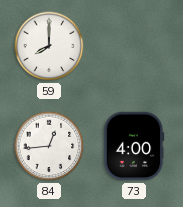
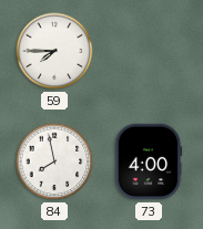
59: 8:00 -> 7:45
84: 12:44 -> 7:58
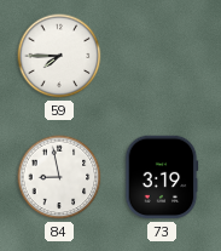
84: 7:58 -> 8:58
73: 4:00 -> 3:19
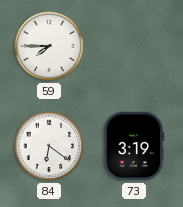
84: 8:58 -> 6:21
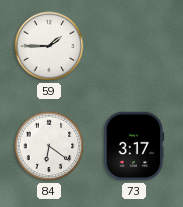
59: 7:45 -> 1:45
73: 3:19 -> 3:17
